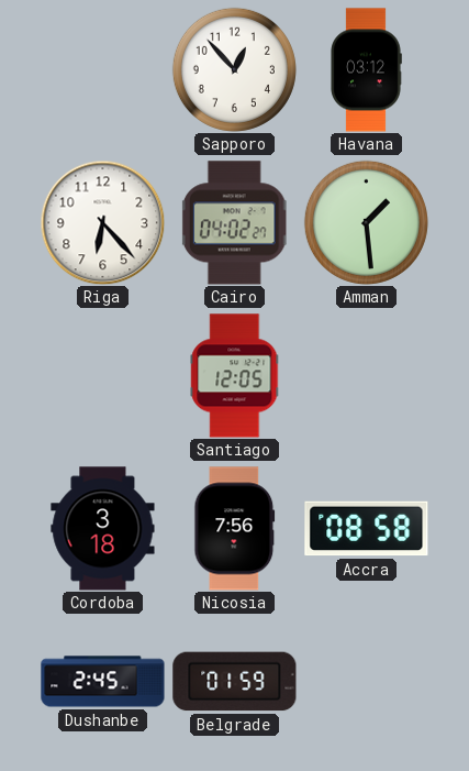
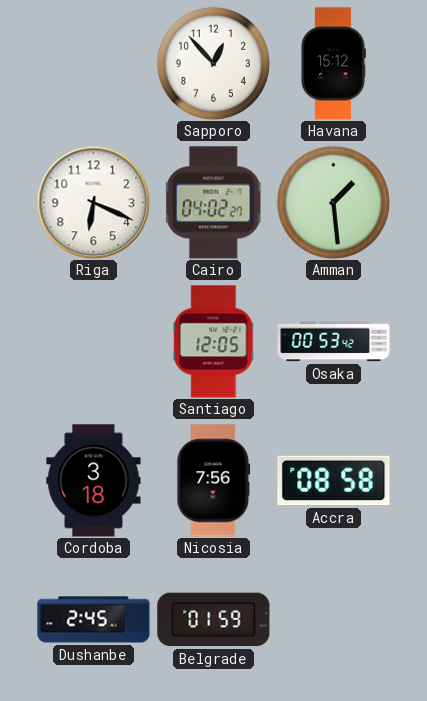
Havana: 03:12 -> 15:12
Riga: 6:23 -> 6:19
Osaka: none -> 00:53
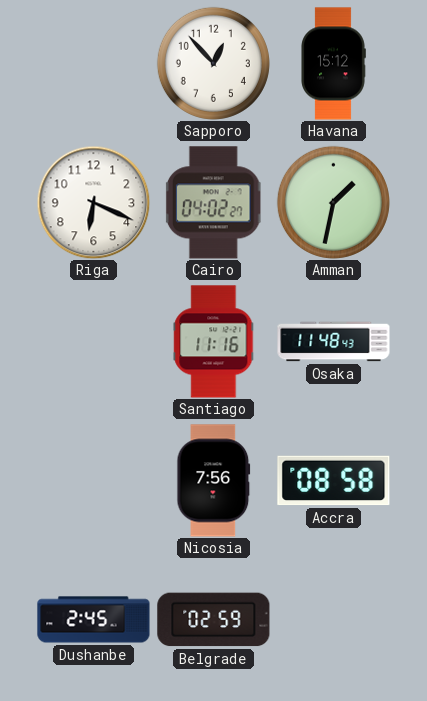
Amman: 1:29 -> 1:32
Santiago: 12:05 -> 11:16
Osaka: 00:53 -> 11:48
Cordoba: 3:18 -> none
Belgrade: 01:59 -> 02:59
